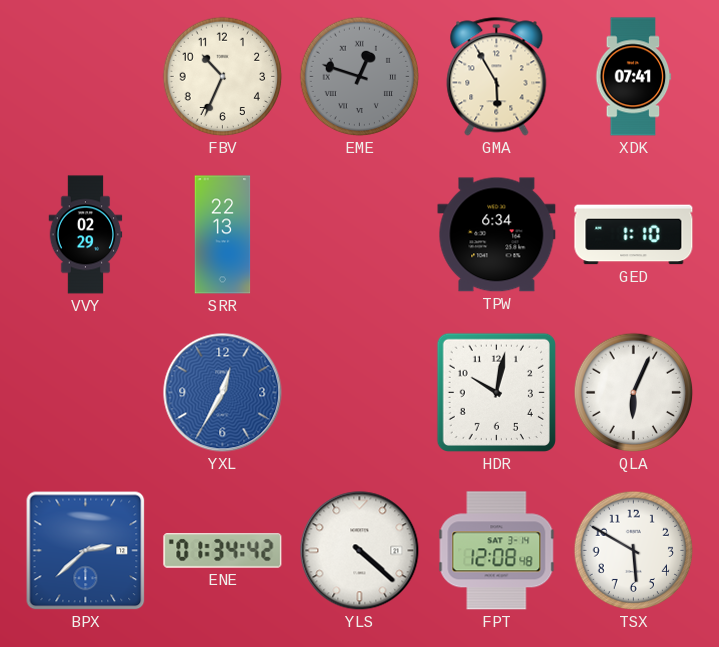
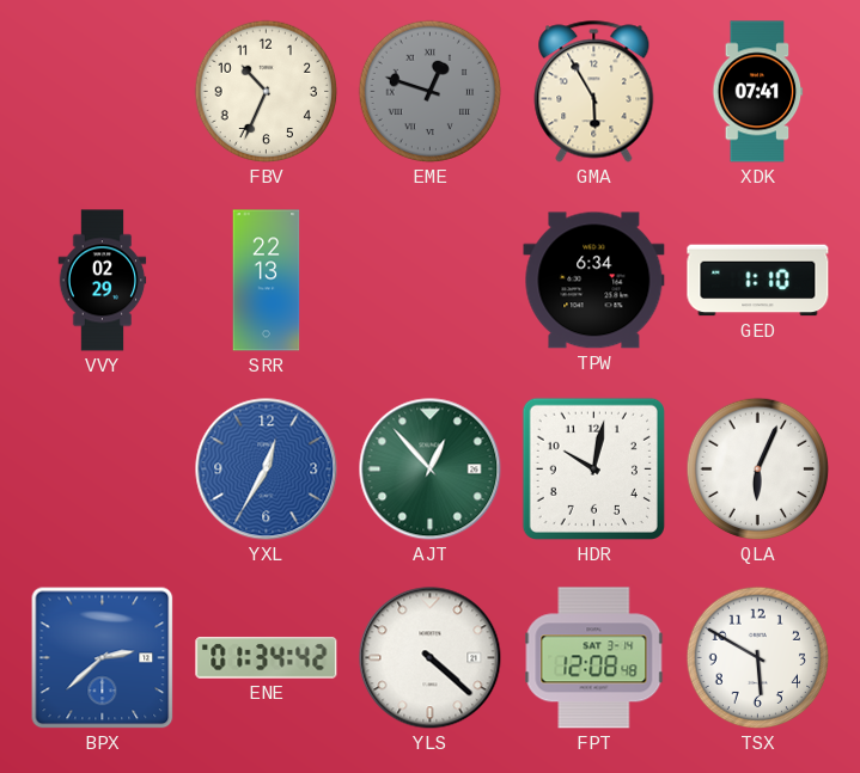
AJT: none -> 12:53
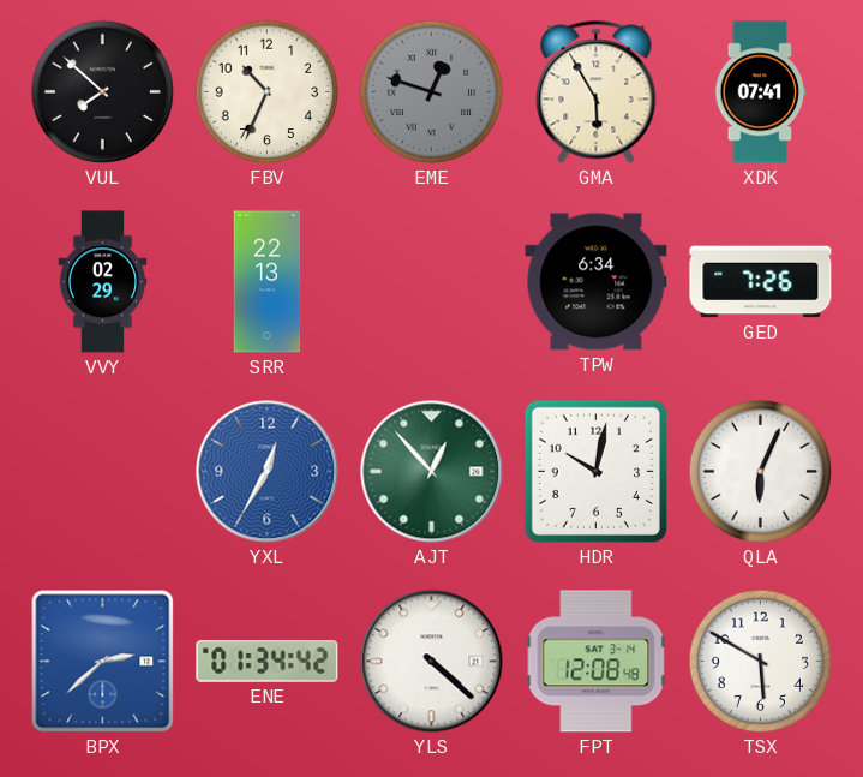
VUL: none -> 7:52
GED: 1:10 -> 7:26
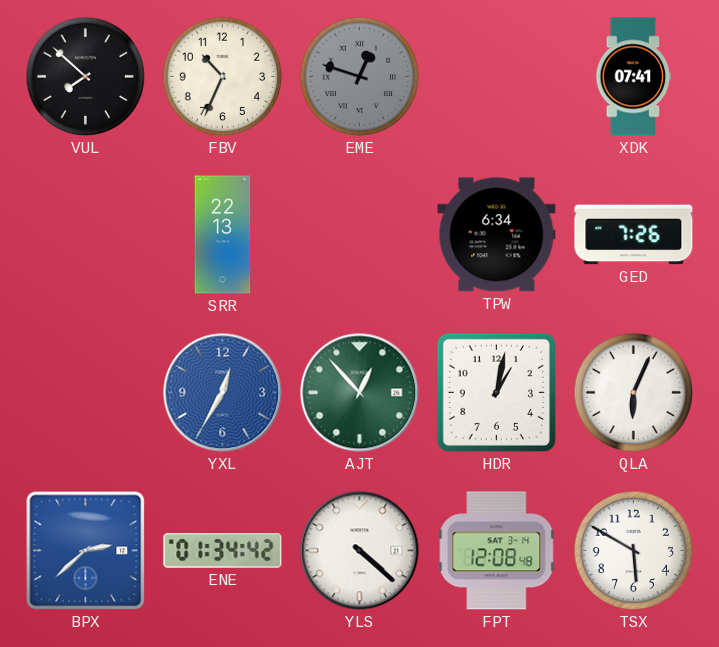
GMA: 5:55 -> none
VVY: 02:29 -> none
HDR: 10:02 -> 1:02
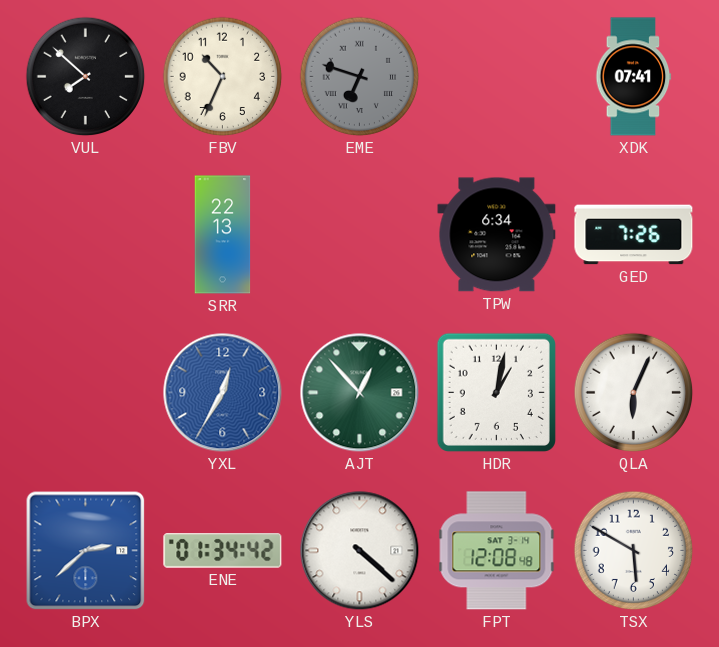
EME: 12:48 -> 6:48
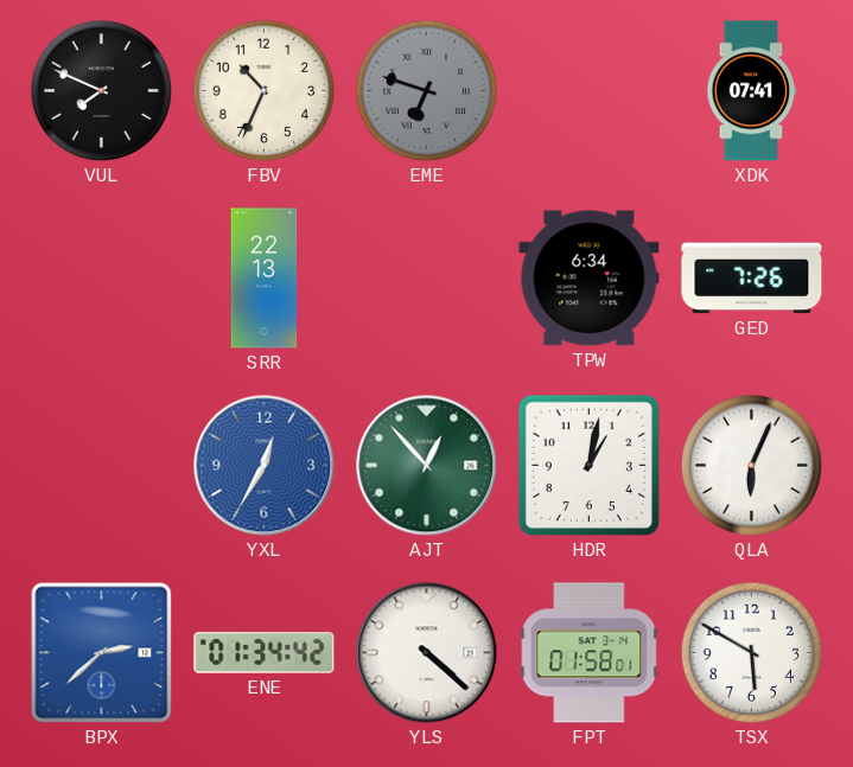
VUL: 7:52 -> 7:49
FPT: 12:08 -> 01:58
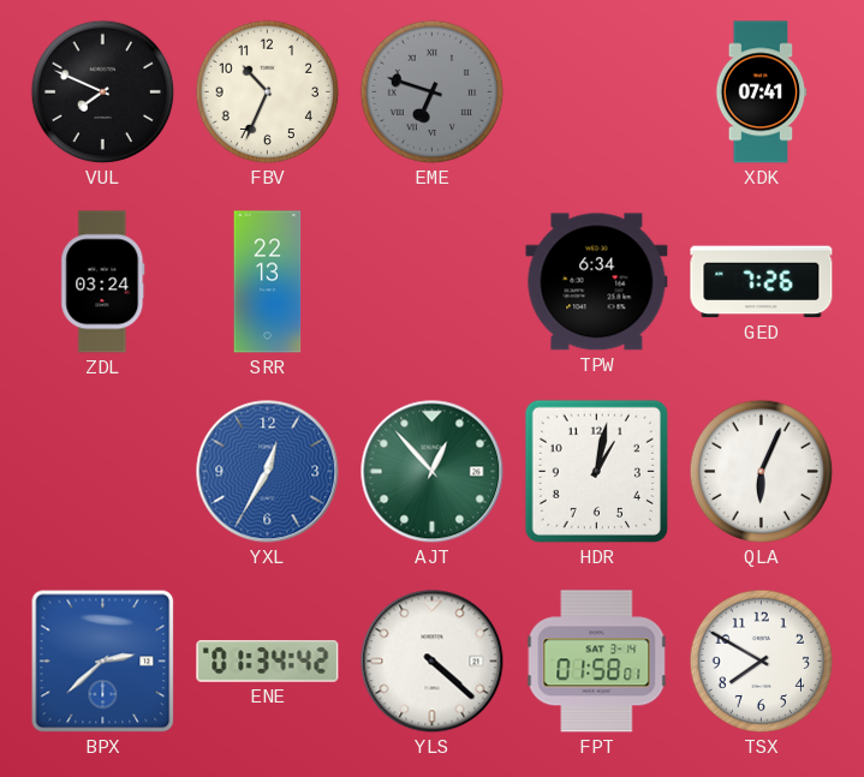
ZDL: none -> 03:24
TSX: 5:50 -> 7:50
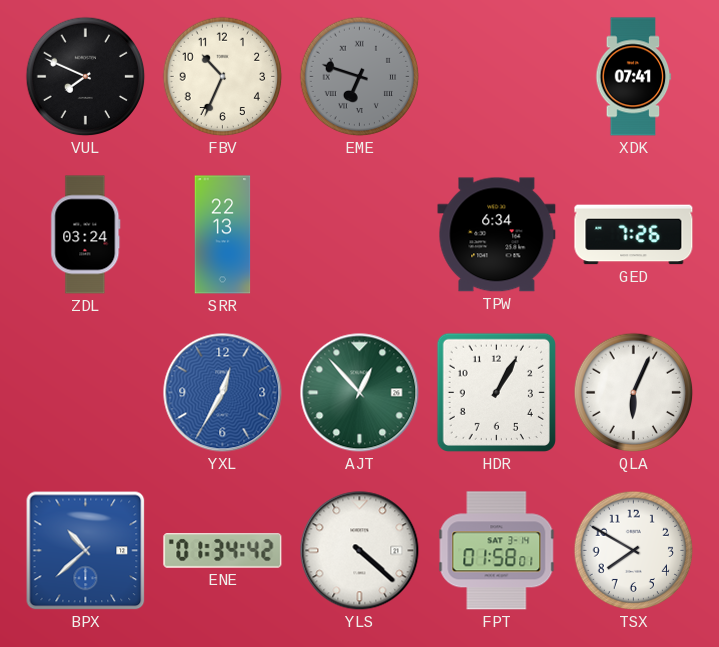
HDR: 1:02 -> 1:05
BPX: 2:38 -> 10:38
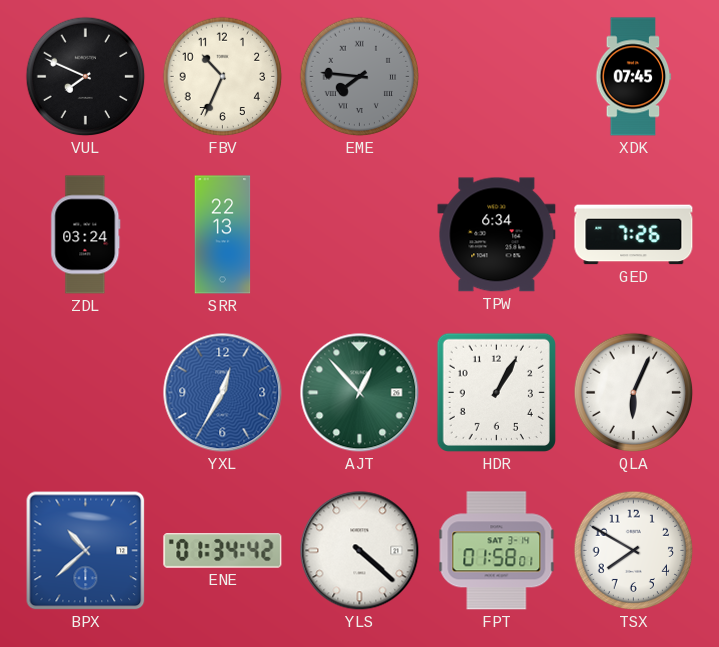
EME: 6:48 -> 7:46
XDK: 07:41 -> 07:45
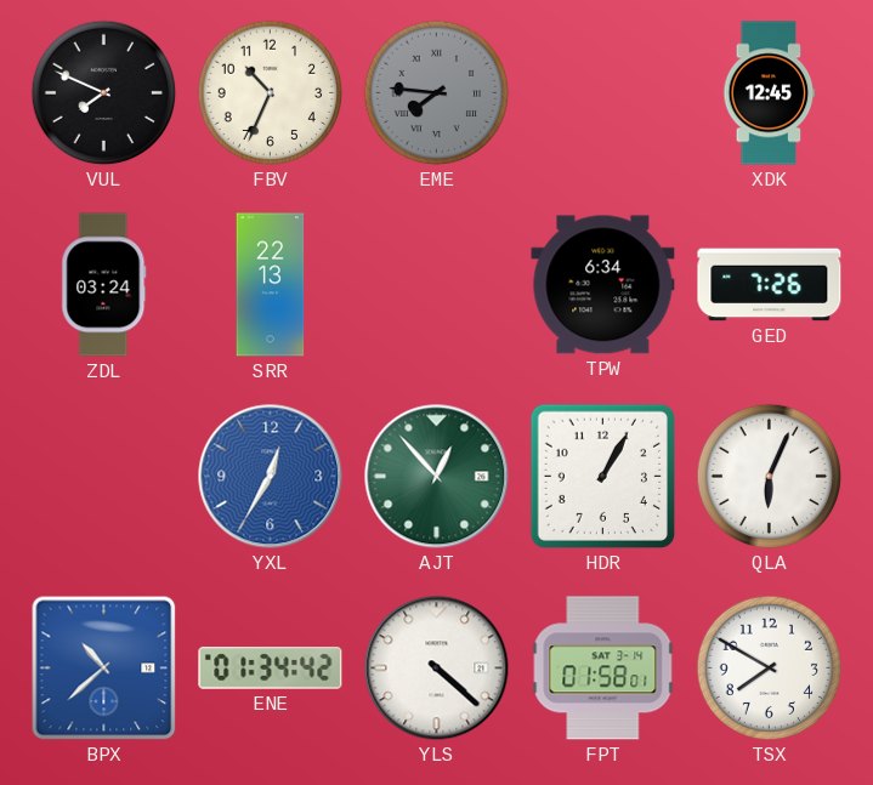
XDK: 07:45 -> 12:45
